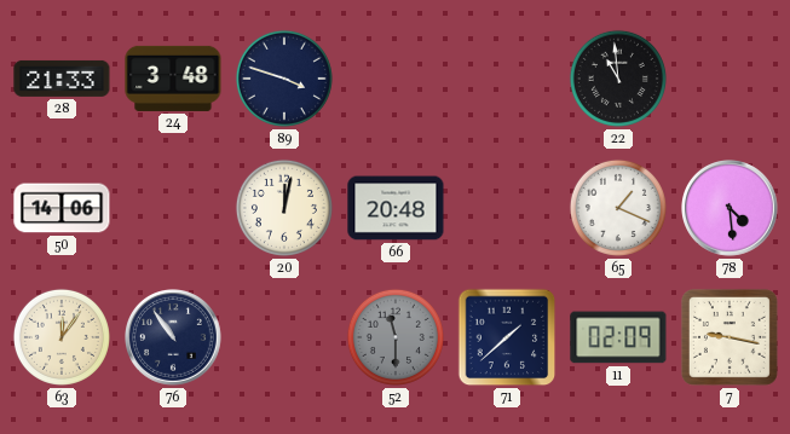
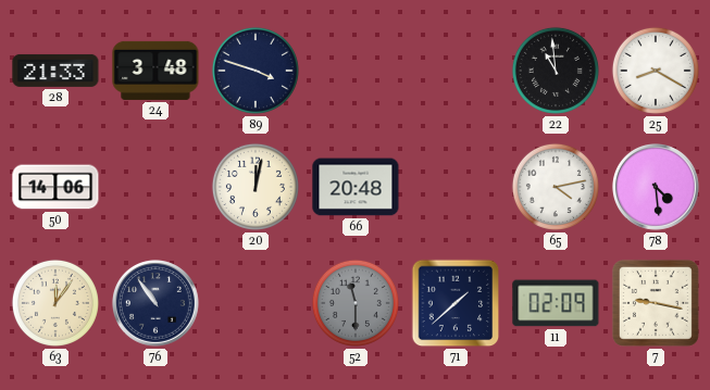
25: none -> 8:20
65: 1:19 -> 4:13
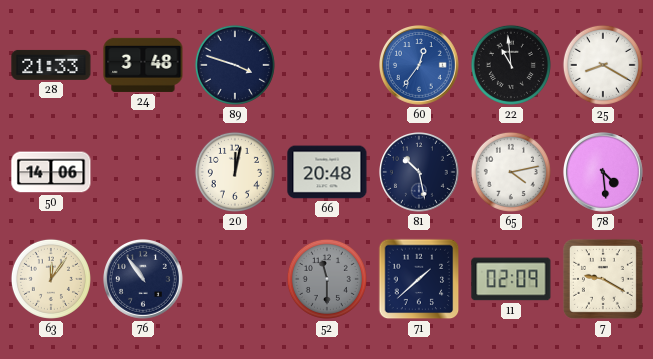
60: none -> 12:36
81: none -> 10:28
7: 9:17 -> 9:20
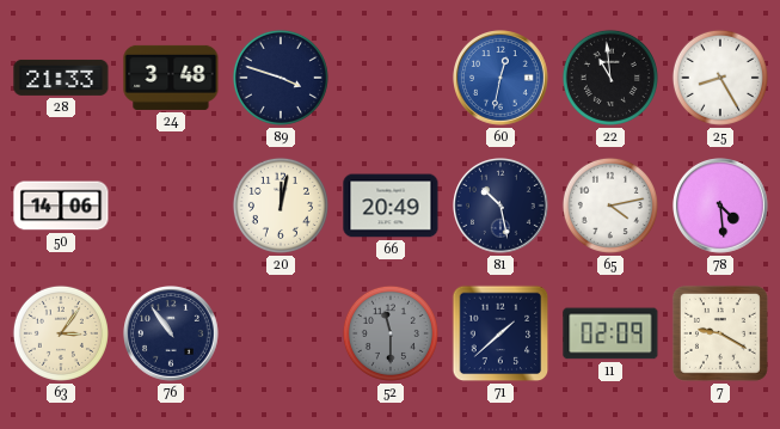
60: 12:36 -> 12:32
25: 8:20 -> 8:25
66: 20:48 -> 20:49
63: 12:06 -> 3:06
